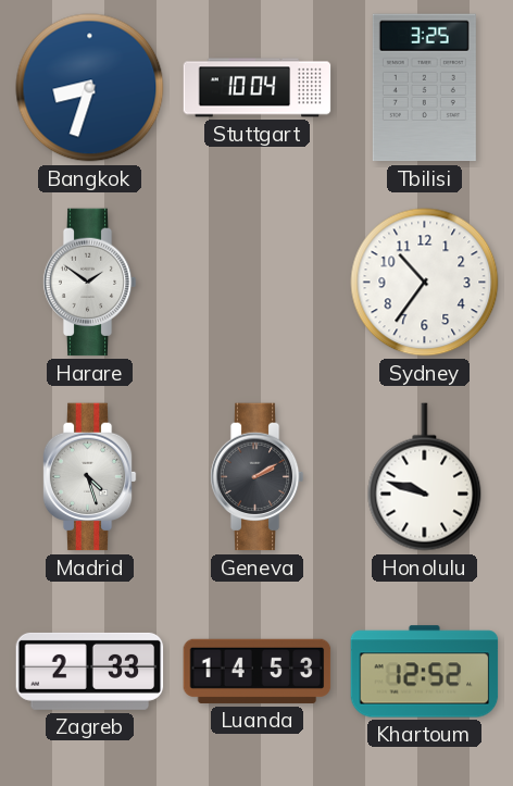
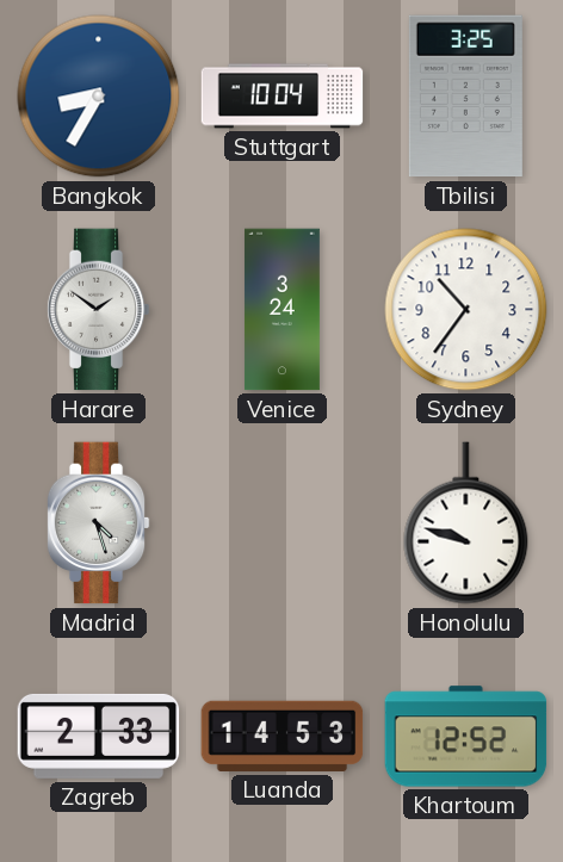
Bangkok: 8:33 -> 8:35
Venice: none -> 3:24
Geneva: 2:10 -> none
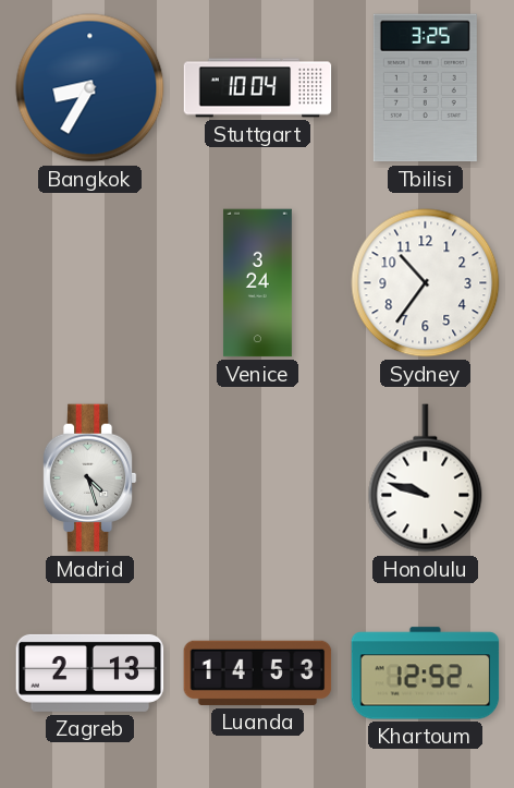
Harare: 1:51 -> none
Zagreb: 2:33 -> 2:13
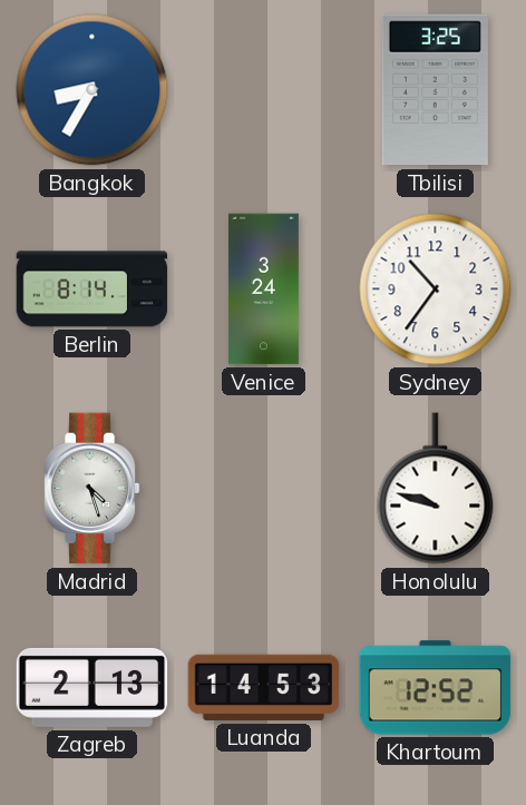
Stuttgart: 10:04 -> none
Berlin: none -> 8:14
